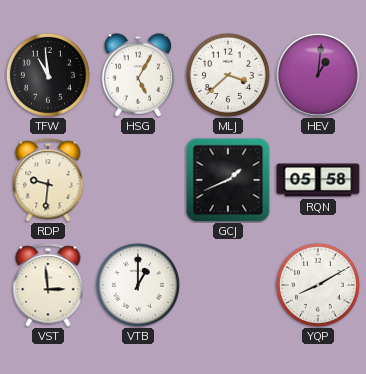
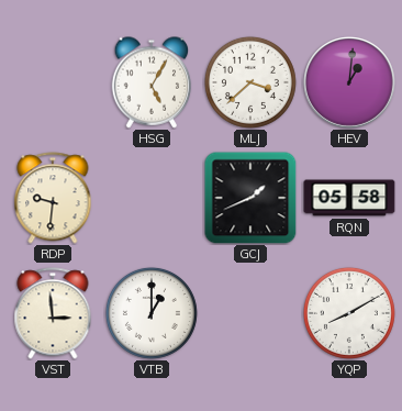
TFW: 10:59 -> none
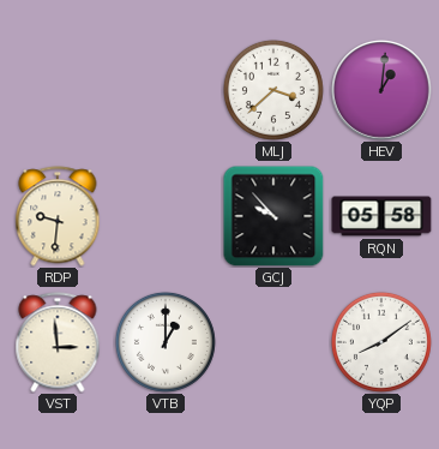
HSG: 5:05 -> none
GCJ: 1:41 -> 9:53
YQP: 8:10 -> 8:09
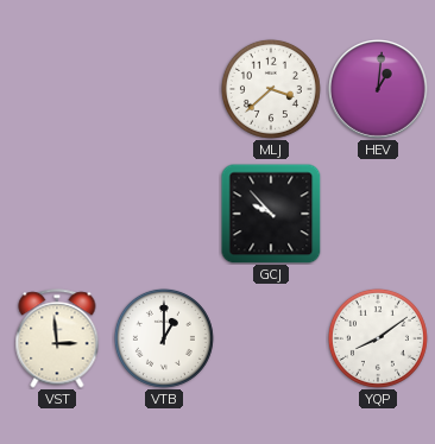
RDP: 9:31 -> none
RQN: 05:58 -> none
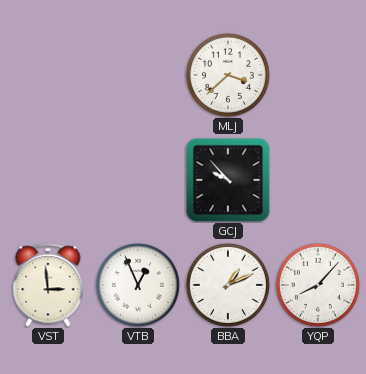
HEV: 1:01 -> none
VTB: 1:00 -> 12:56
BBA: none -> 1:11
YQP: 8:09 -> 8:07
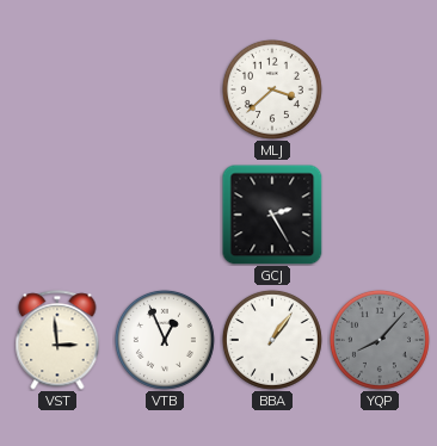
GCJ: 9:53 -> 2:25
BBA: 1:11 -> 1:06
YQP dial: white -> grey
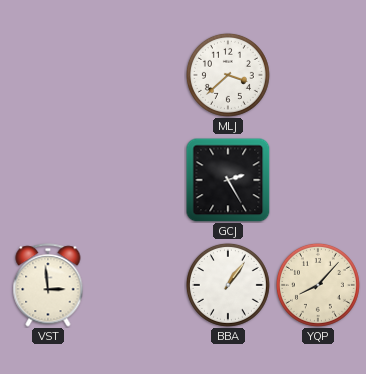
VTB: 12:56 -> none
YQP dial: grey -> cream
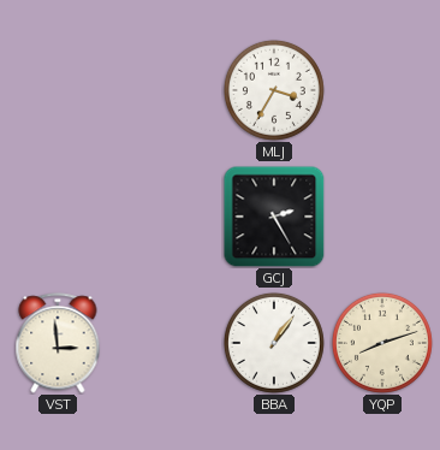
MLJ: 3:38 -> 3:35
YQP: 8:07 -> 8:12
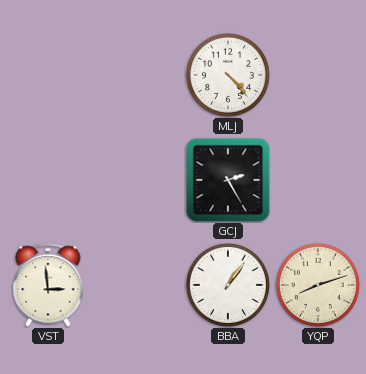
MLJ: 3:35 -> 4:23
